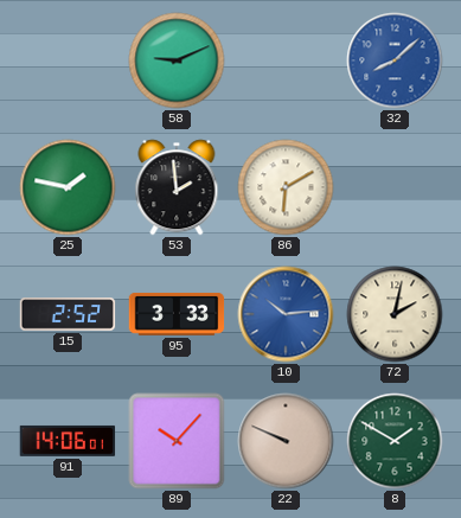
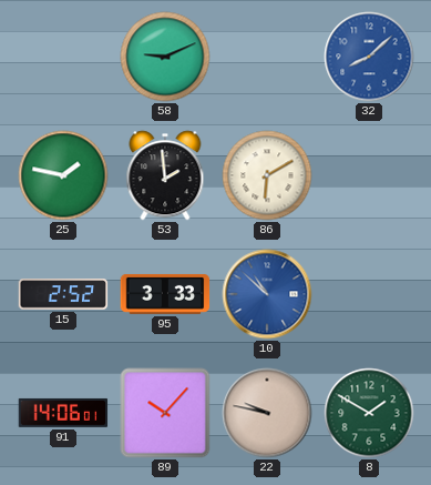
10: 10:14 -> 10:52
72: 2:02 -> none
22: 9:49 -> 9:47
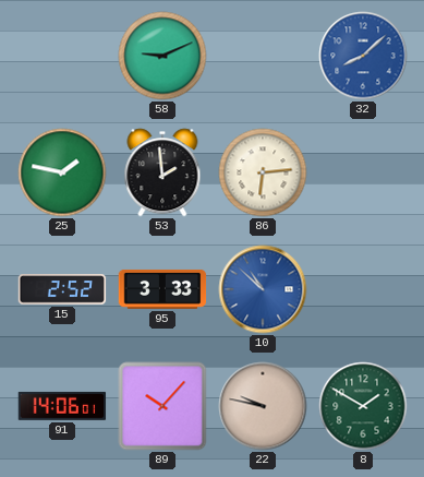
86: 6:10 -> 6:14
